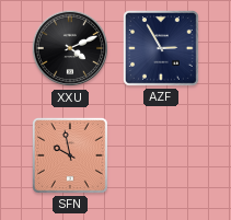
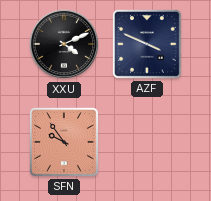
AZF: 2:55 -> 3:49
SFN: 9:58 -> 9:54
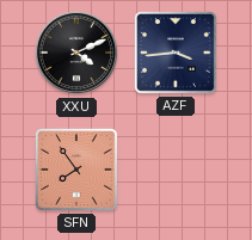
AZF: 3:49 -> 3:44
SFN: 9:54 -> 7:54
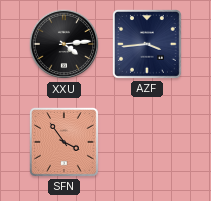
XXU: 4:11 -> 4:14
SFN: 7:54 -> 3:54
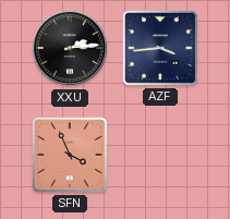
XXU: 4:14 -> 2:14
SFN: 3:54 -> 3:56
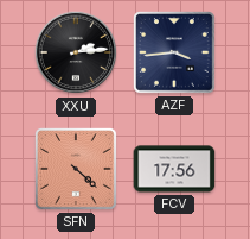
SFN: 3:56 -> 4:22
FCV: none -> 17:56
